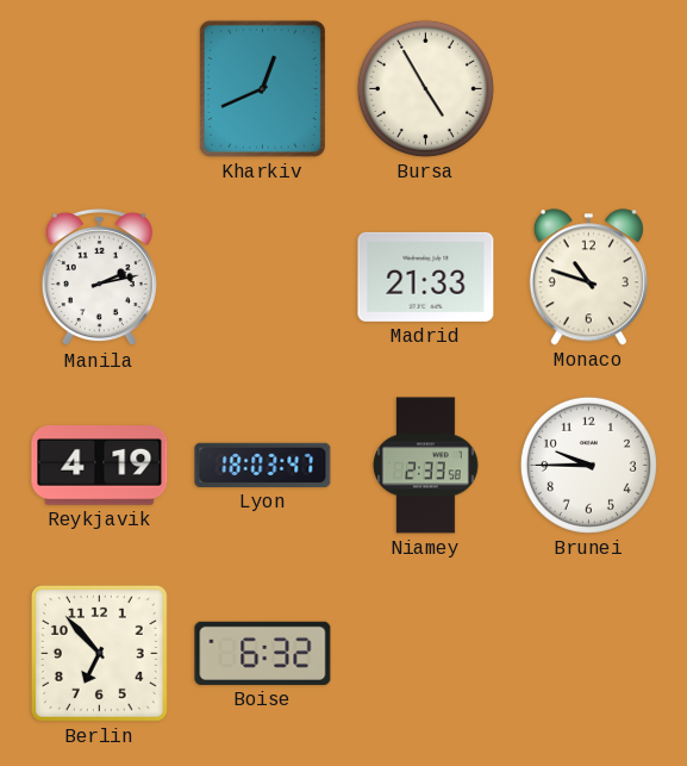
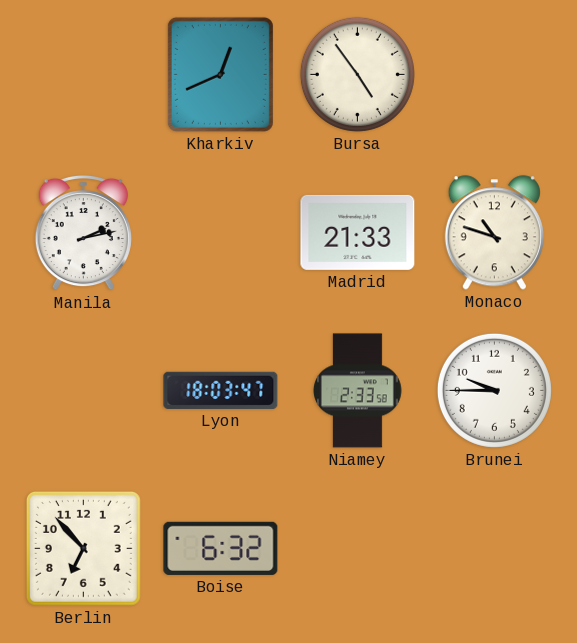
Bursa: 4:55 -> 4:54
Reykjavik: 4:19 -> none
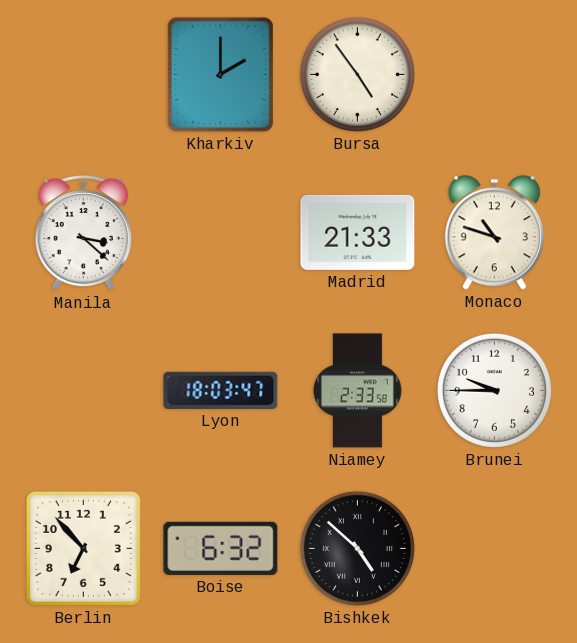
Kharkiv: 12:41 -> 2:00
Manila: 2:13 -> 3:22
Bishkek: none -> 4:52
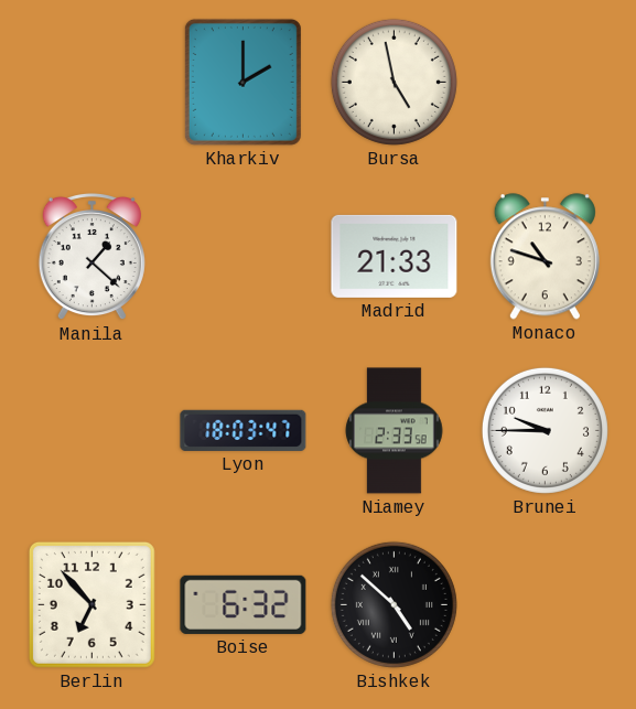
Bursa: 4:54 -> 4:58
Manila: 3:22 -> 1:22
